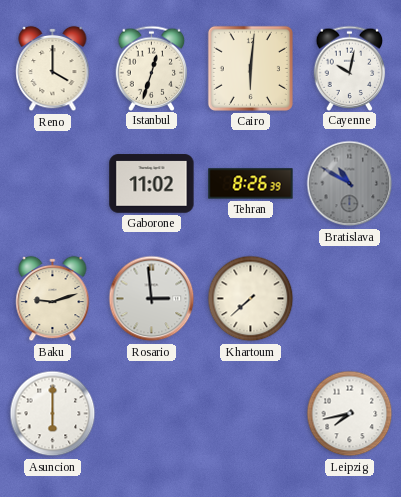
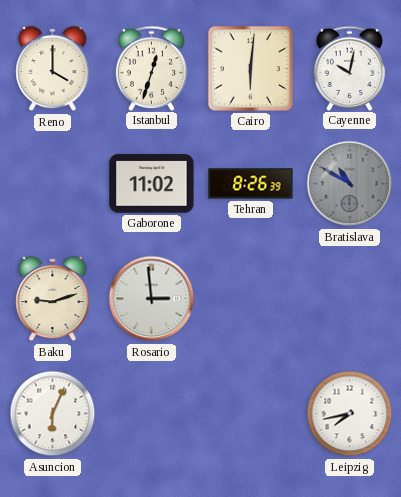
Khartoum: 7:38 -> none
Asuncion: 6:00 -> 6:04
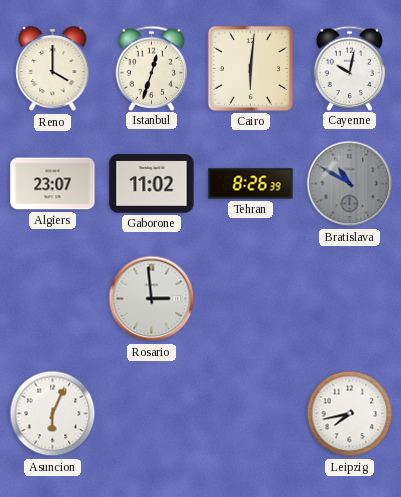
Algiers: none -> 23:07
Baku: 9:12 -> none
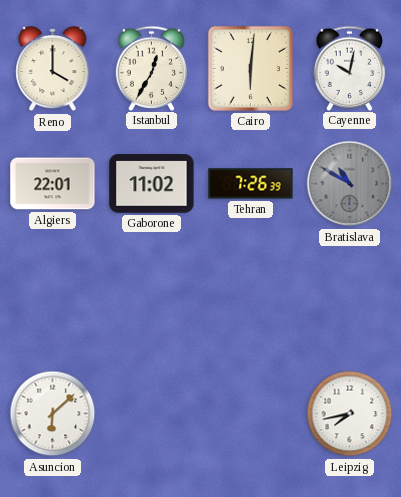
Istanbul: 12:33 -> 12:35
Algiers: 23:07 -> 22:01
Tehran: 8:26 -> 7:26
Rosario: 2:59 -> none
Asuncion: 6:04 -> 6:08
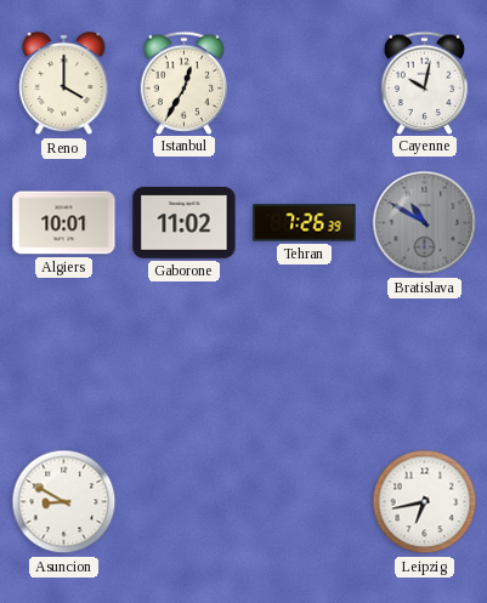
Cairo: 6:01 -> none
Algiers: 22:01 -> 10:01
Asuncion: 6:08 -> 8:50
Leipzig: 7:43 -> 6:43
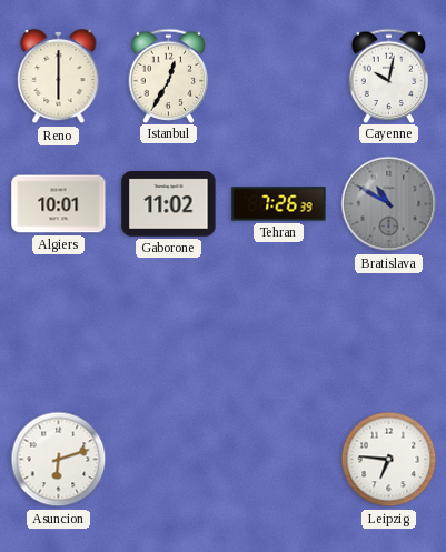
Reno: 4:00 -> 6:00
Asuncion: 8:50 -> 6:12
Leipzig: 6:43 -> 6:46
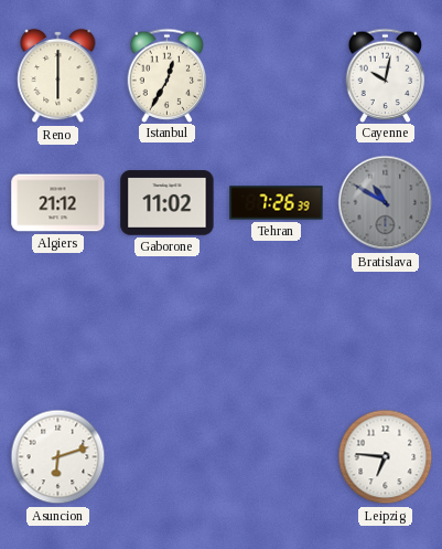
Algiers: 10:01 -> 21:12
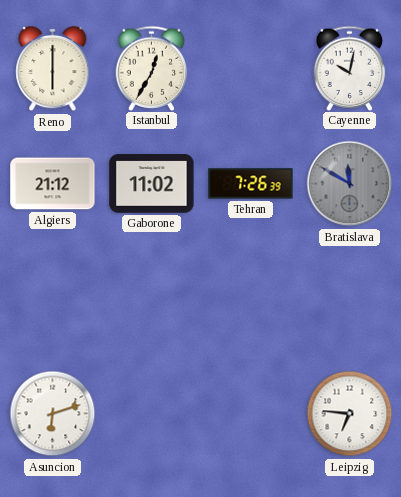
Bratislava: 10:50 -> 11:50
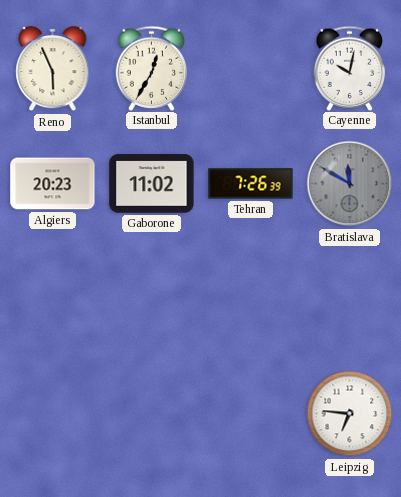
Reno: 6:00 -> 5:56
Algiers: 21:12 -> 20:23
Asuncion: 6:12 -> none
